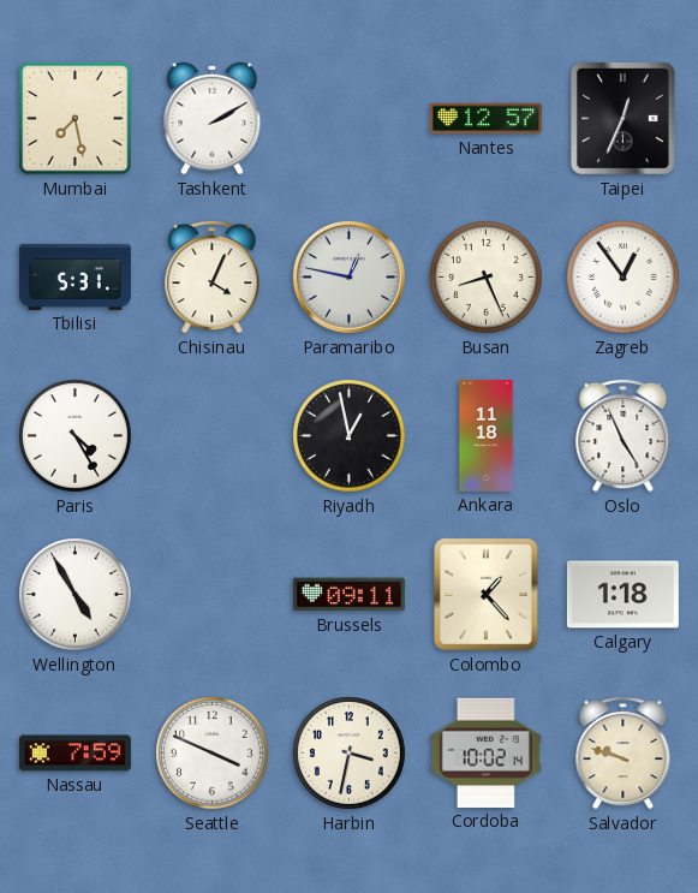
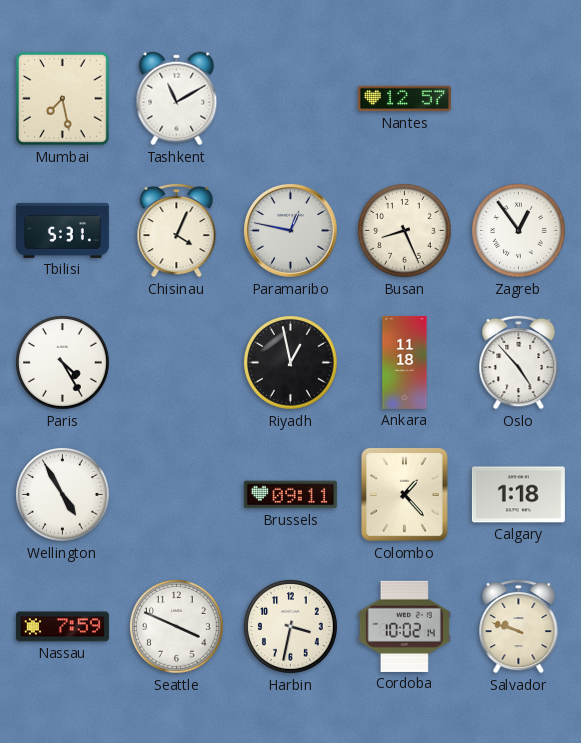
Tashkent: 2:10 -> 11:10
Taipei: 12:34 -> none
Oslo: 4:56 -> 4:53
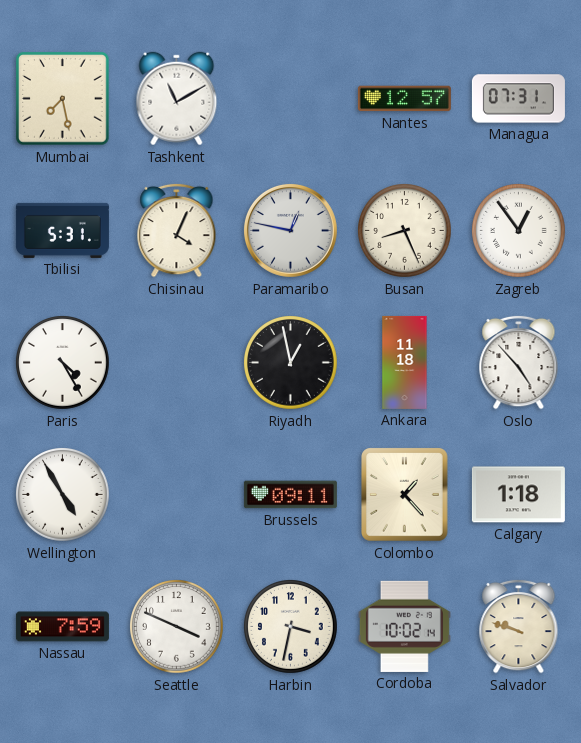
Managua: none -> 07:31
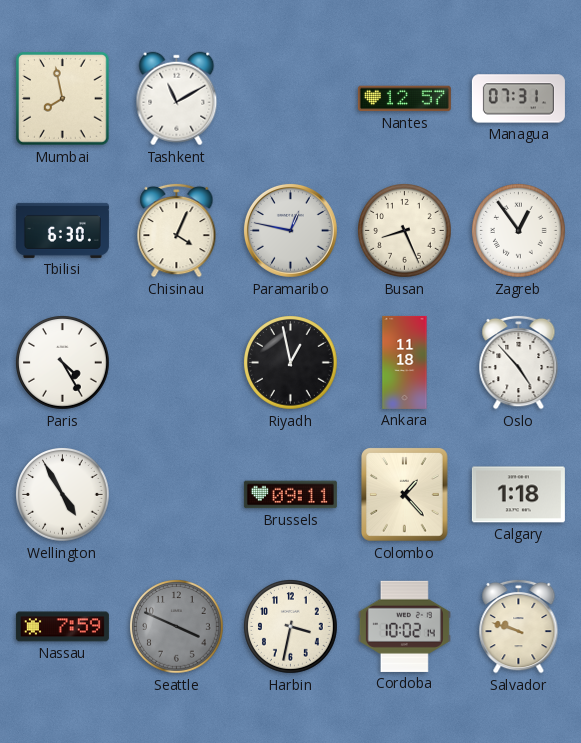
Mumbai: 7:28 -> 7:58
Tbilisi: 5:31 -> 6:30
Seattle dial: white -> grey
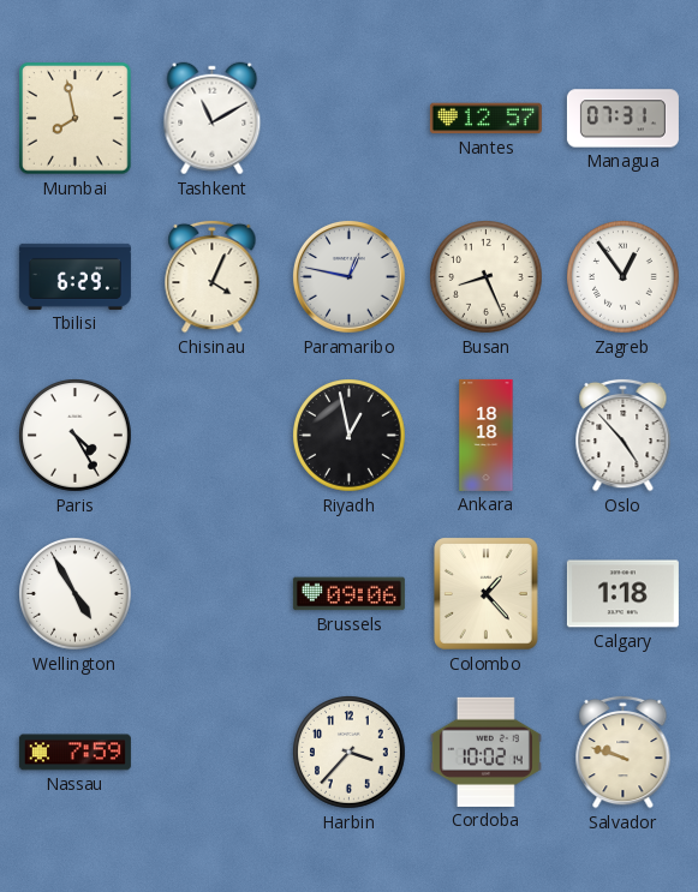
Tbilisi: 6:30 -> 6:29
Ankara: 11:18 -> 18:18
Brussels: 09:11 -> 09:06
Seattle: 3:49 -> none
Harbin: 3:32 -> 3:37
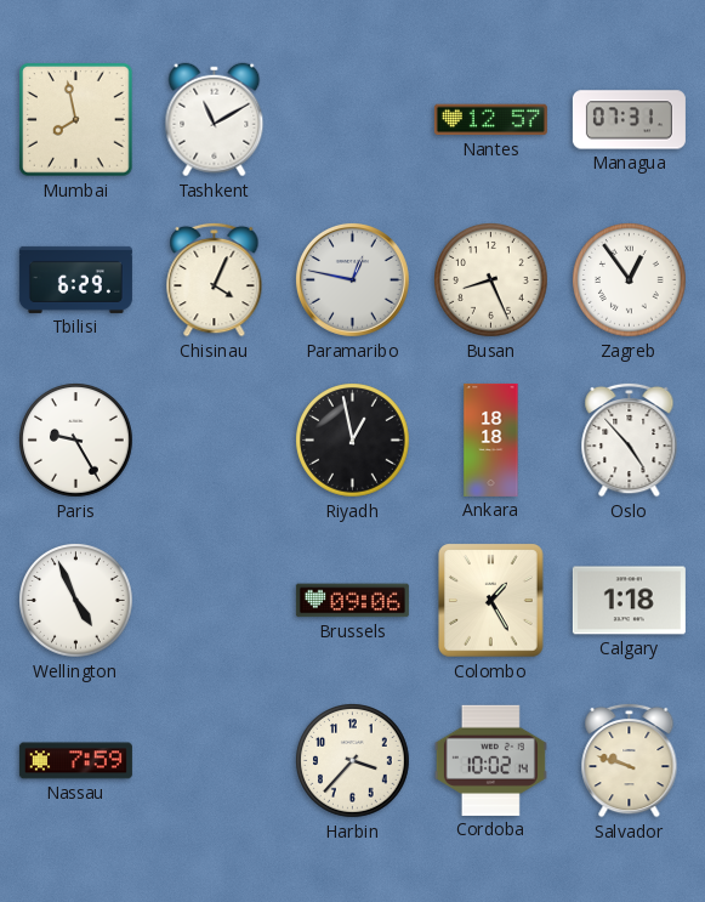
Paris: 4:25 -> 9:25
Wellington: 4:55 -> 4:56
Colombo: 1:23 -> 1:25
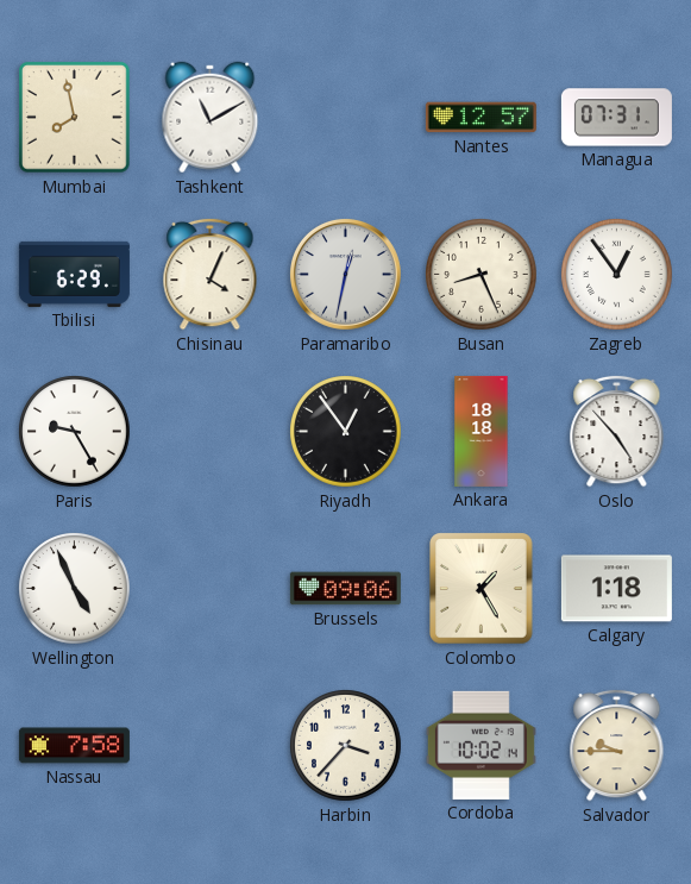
Paramaribo: 12:47 -> 12:32
Riyadh: 12:58 -> 12:54
Nassau: 7:59 -> 7:58
Salvador: 9:48 -> 9:45
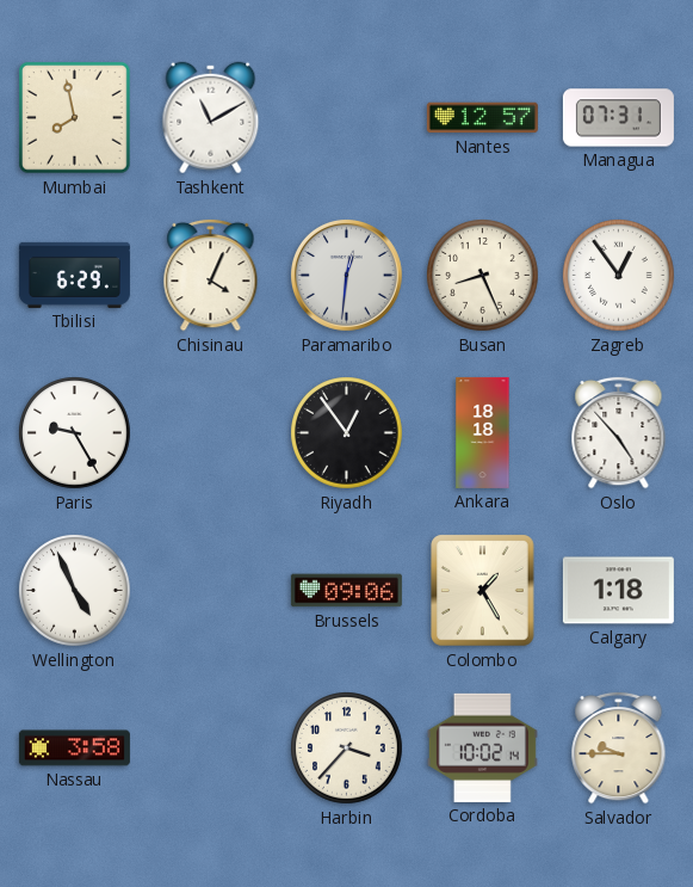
Paramaribo: 12:32 -> 12:31
Nassau: 7:58 -> 3:58
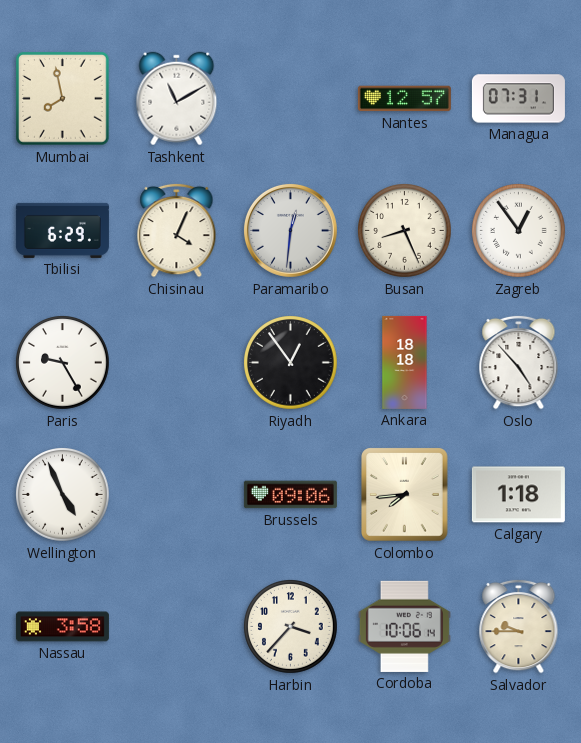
Colombo: 1:25 -> 7:44
Cordoba: 10:02 -> 10:06
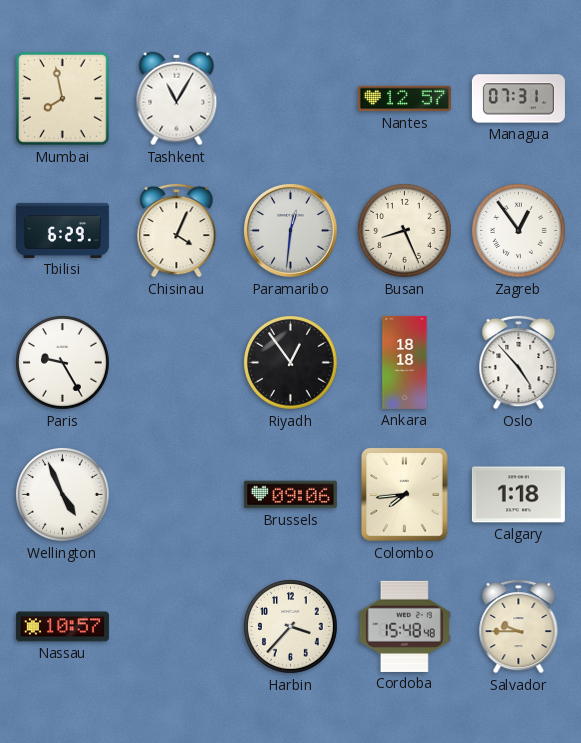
Tashkent: 11:10 -> 11:05
Nassau: 3:58 -> 10:57
Cordoba: 10:06 -> 15:48
